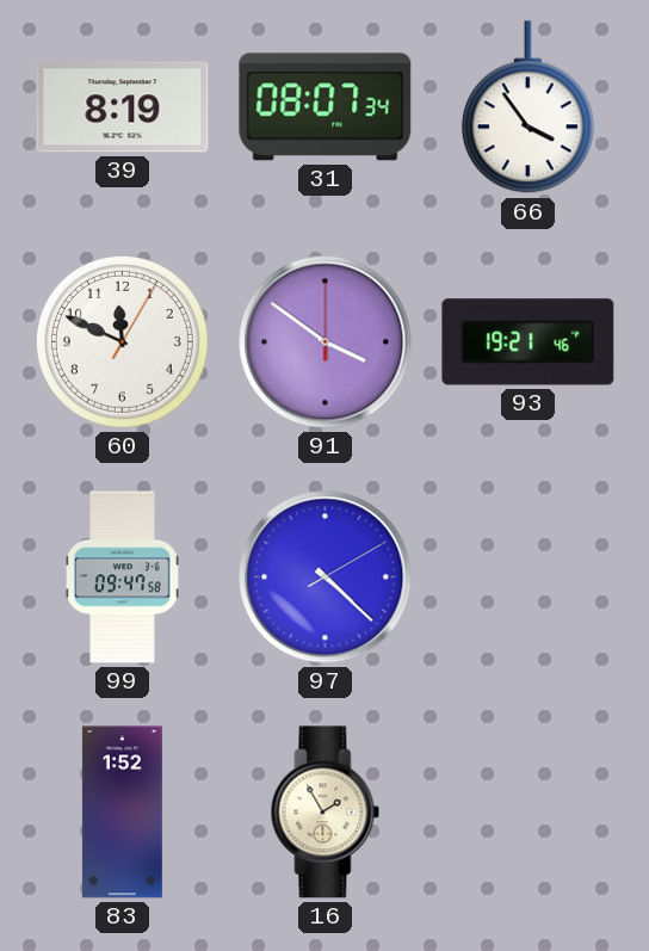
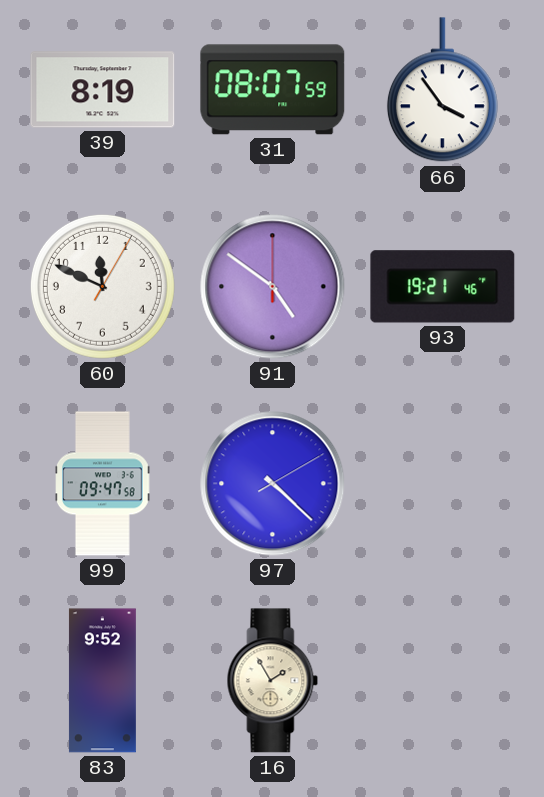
31: 08:07:34 -> 08:07:59
91: 3:51 -> 4:51
83: 1:52 -> 9:52
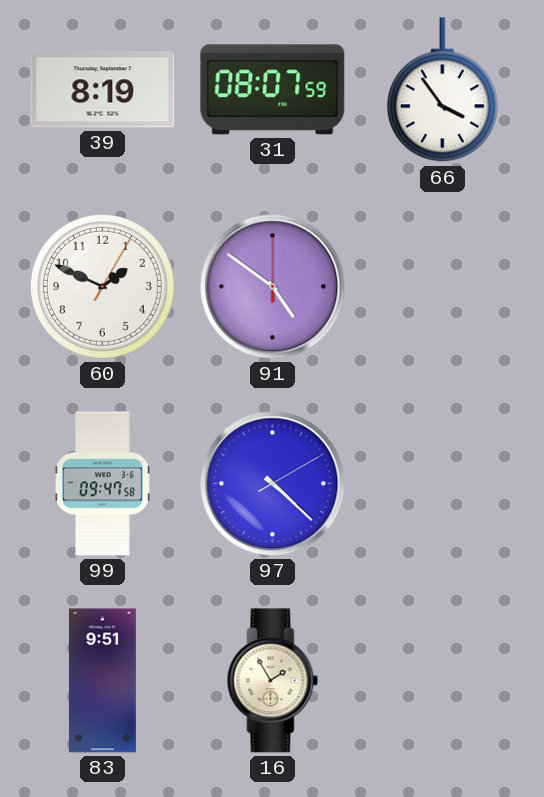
60: 11:49 -> 1:49
93: 19:21 -> none
83: 9:52 -> 9:51
